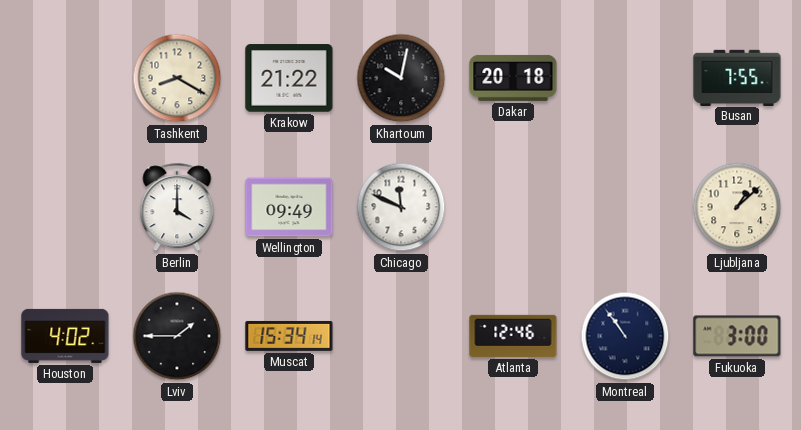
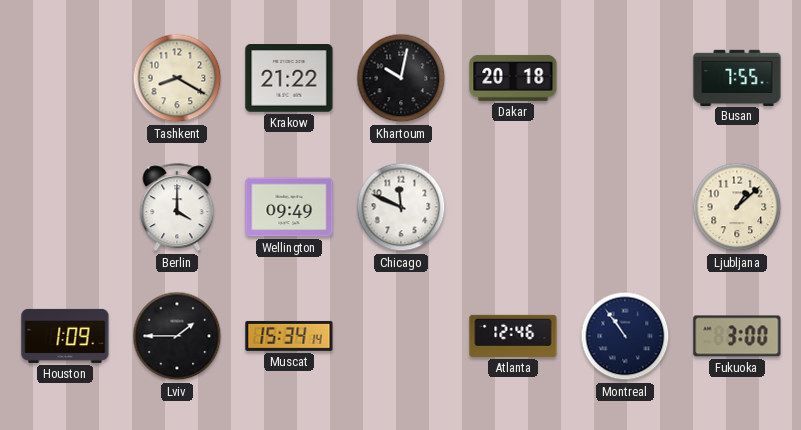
Houston: 4:02 -> 1:09
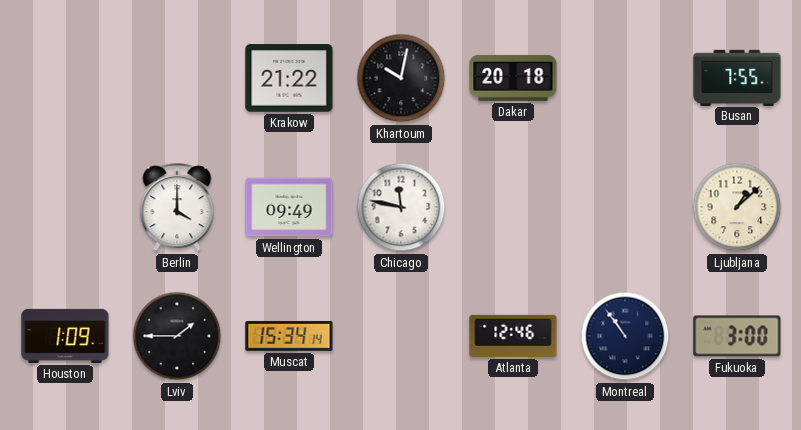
Tashkent: 8:20 -> none
Chicago: 11:49 -> 11:47
